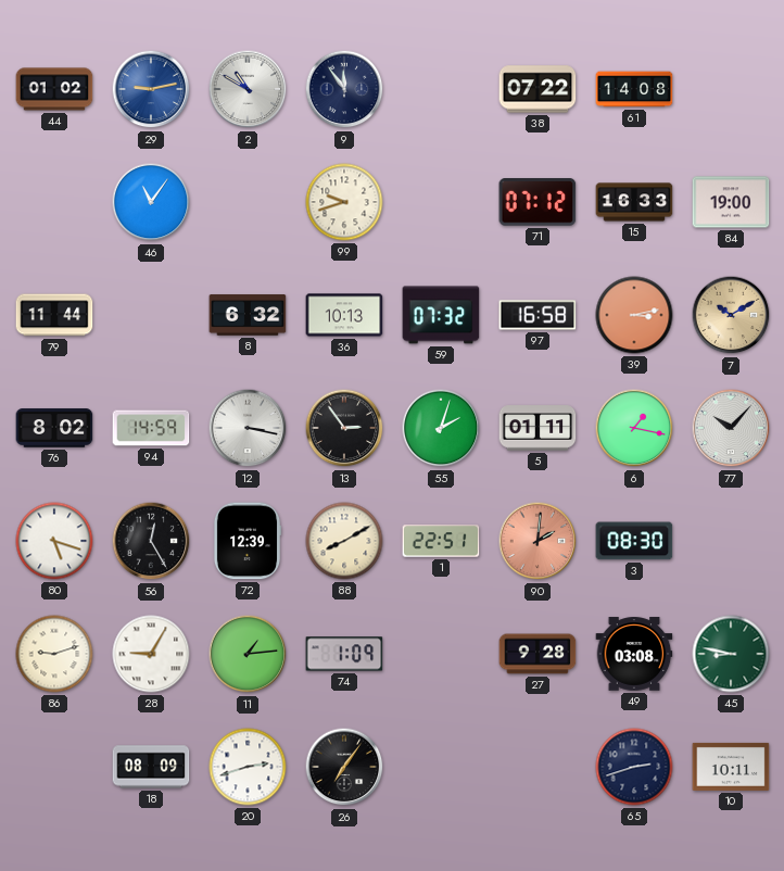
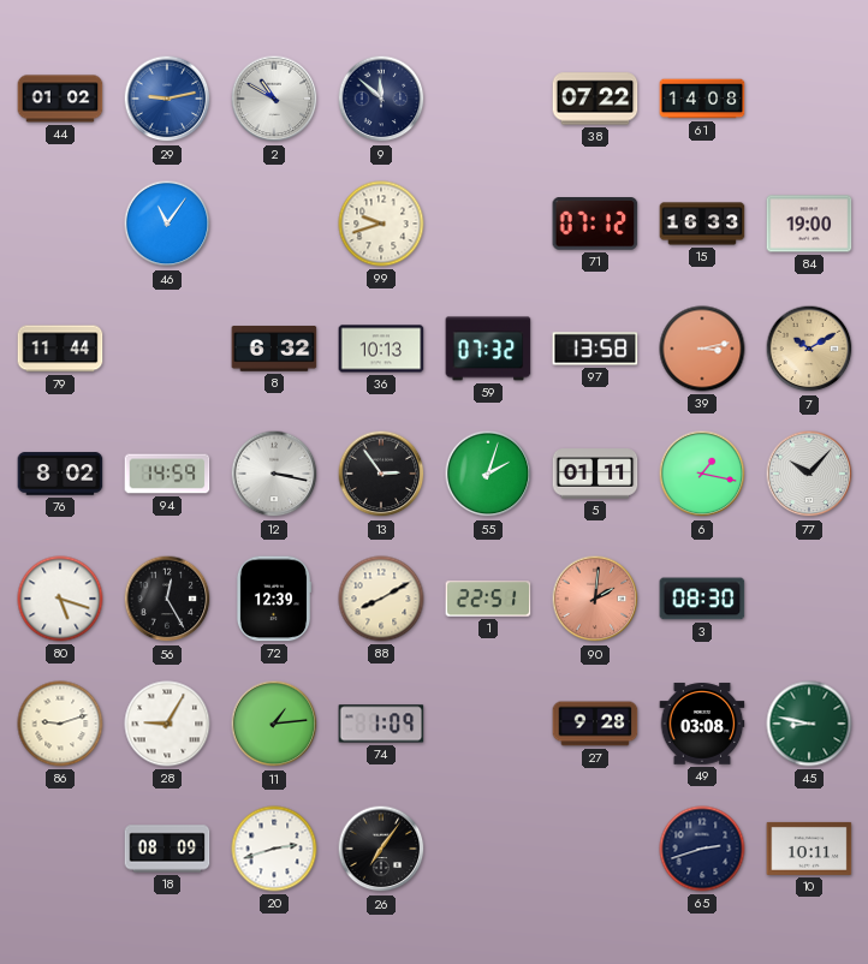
9: 11:54 -> 11:52
97: 16:58 -> 13:58
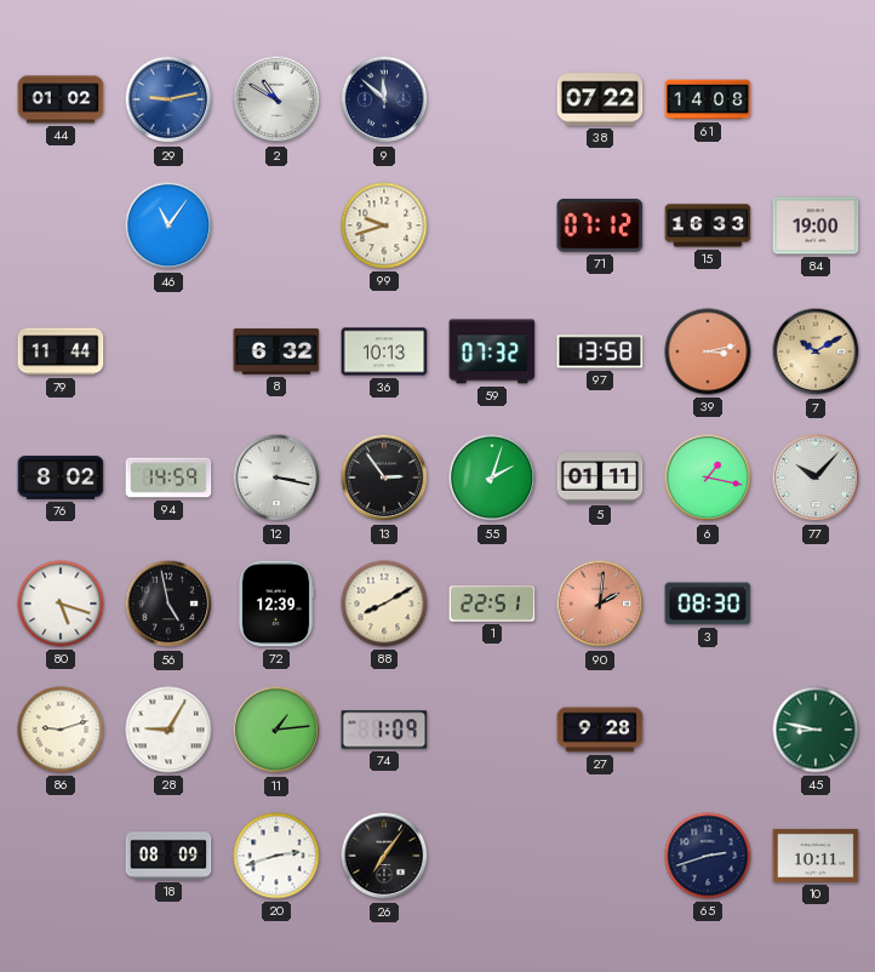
56: 12:25 -> 4:58
49: 03:08 -> none
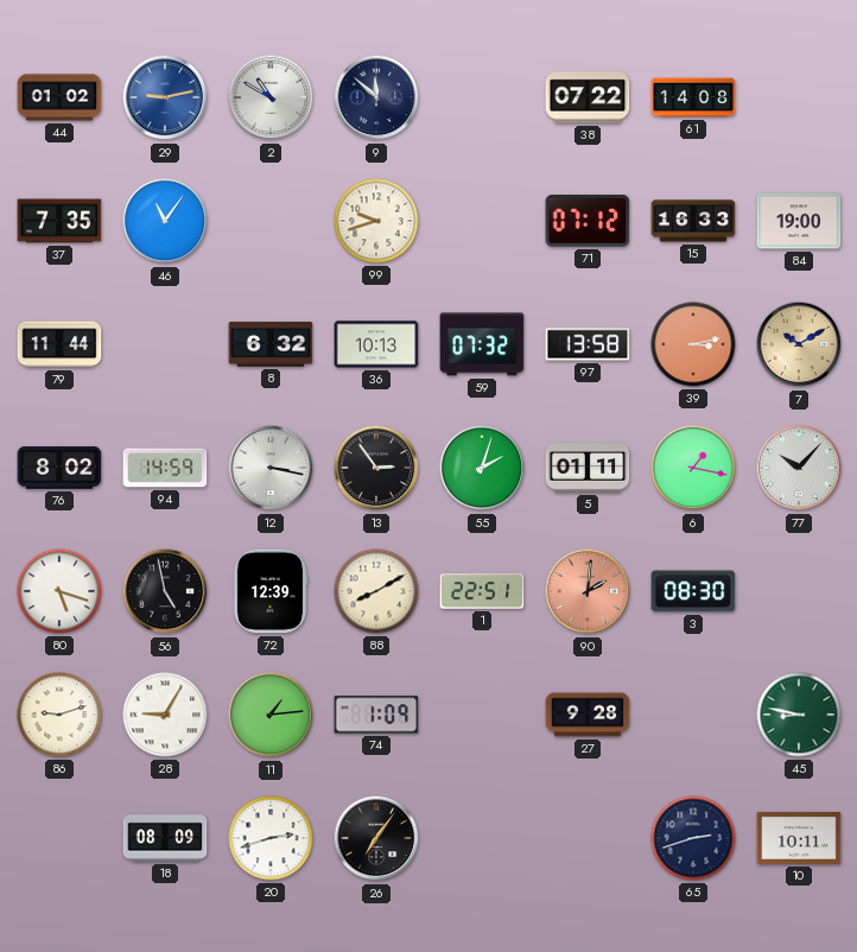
37: none -> 7:35
